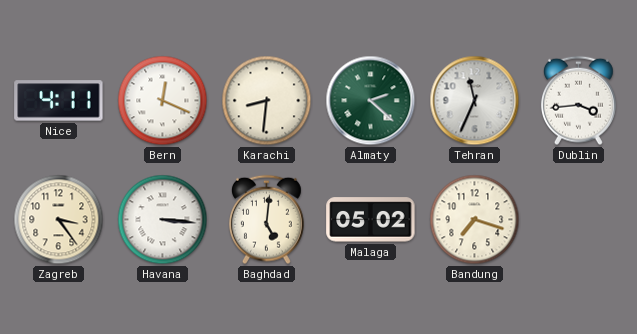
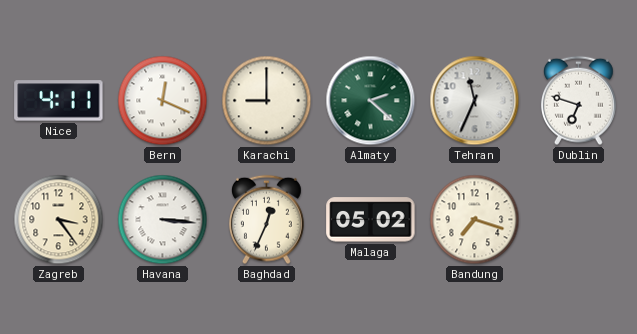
Karachi: 8:31 -> 9:00
Dublin: 3:44 -> 6:48
Baghdad: 5:01 -> 12:34
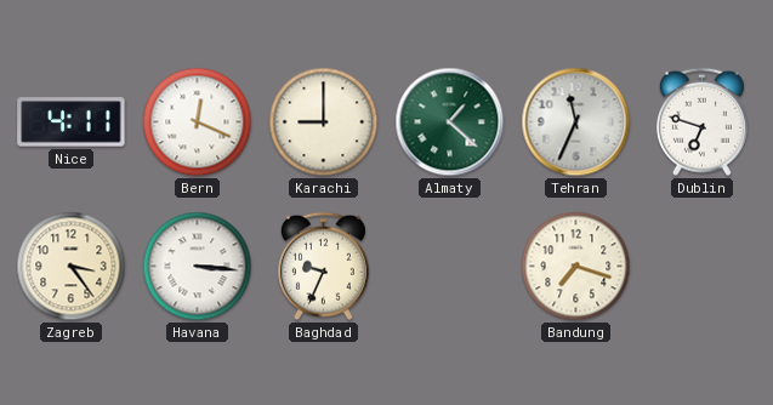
Almaty: 2:22 -> 1:22
Baghdad: 12:34 -> 9:34
Malaga: 05:02 -> none
